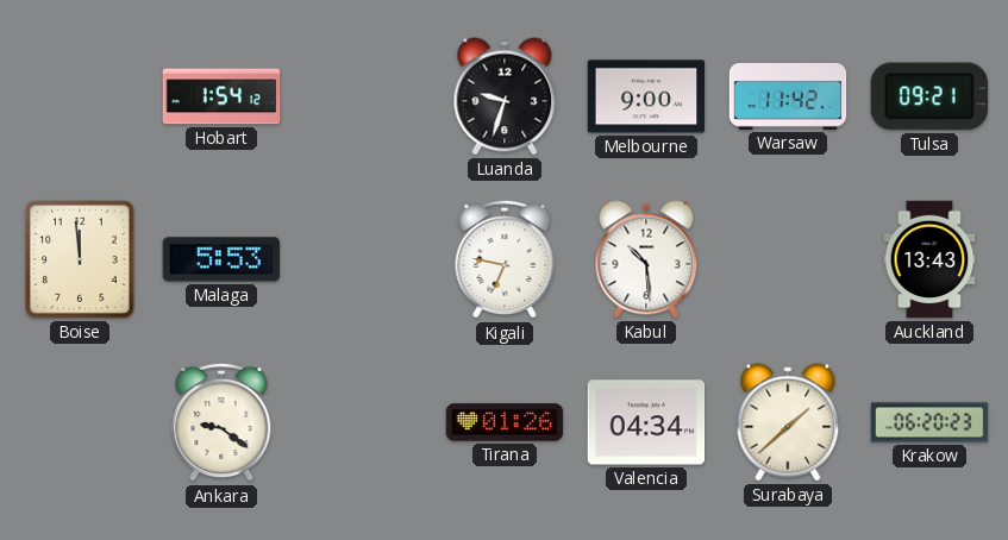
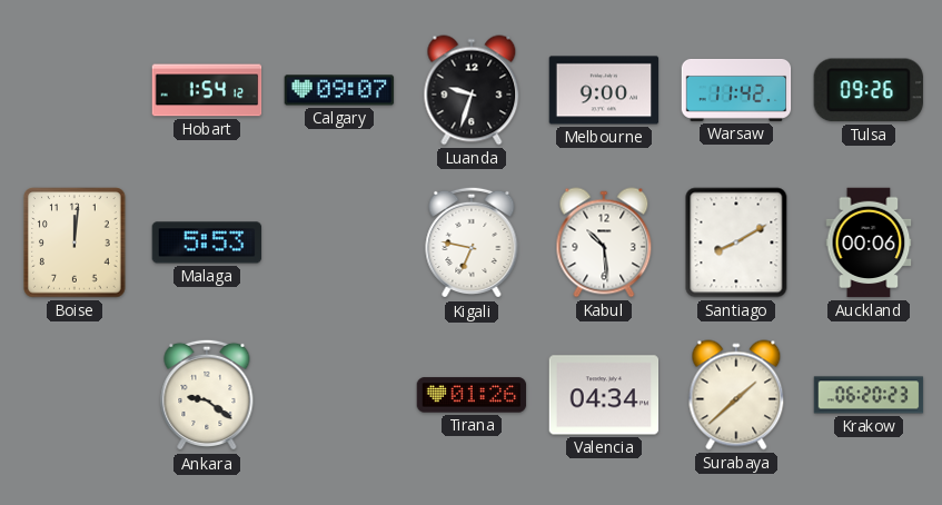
Calgary: none -> 09:07
Tulsa: 09:21 -> 09:26
Boise: 11:59 -> 12:01
Santiago: none -> 8:10
Auckland: 13:43 -> 00:06
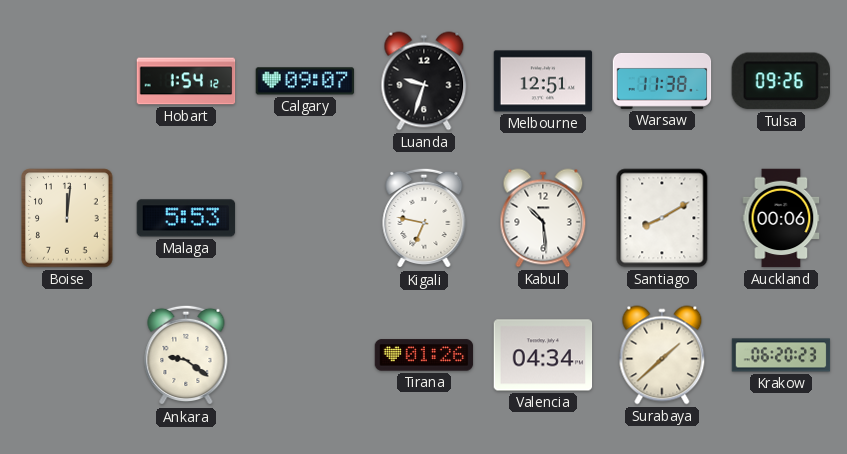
Melbourne: 9:00 -> 12:51
Warsaw: 11:42 -> 11:38
